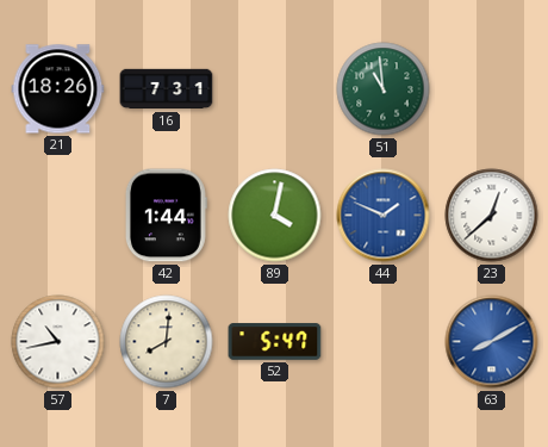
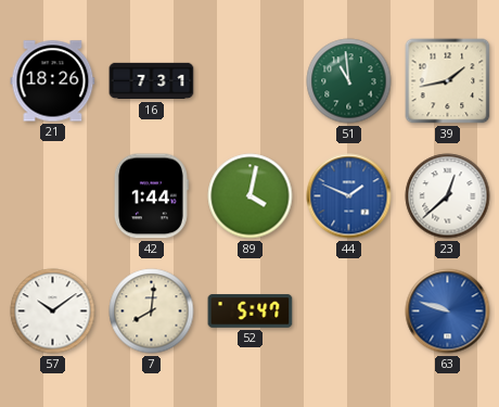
39: none -> 1:43
57: 10:43 -> 10:09
63: 8:10 -> 9:48
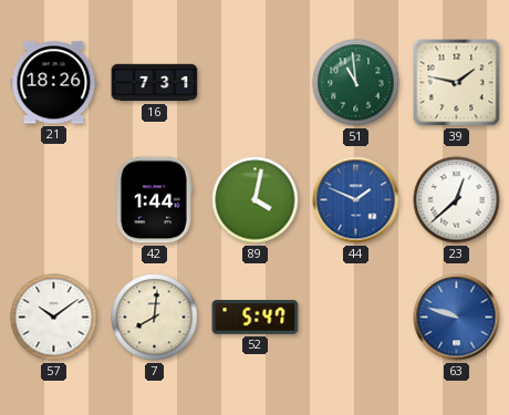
39: 1:43 -> 1:47
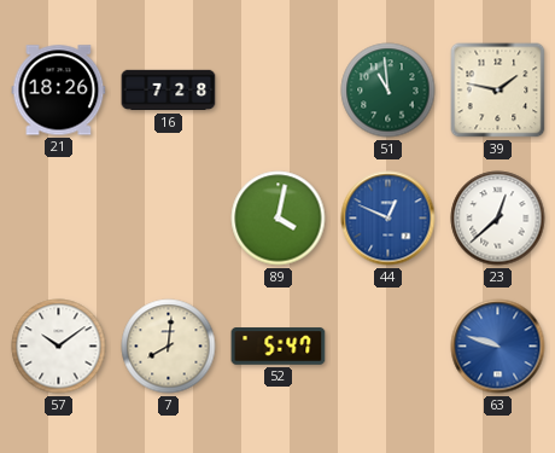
16: 7:31 -> 7:28
42: 1:44 -> none
44: 1:49 -> 12:49
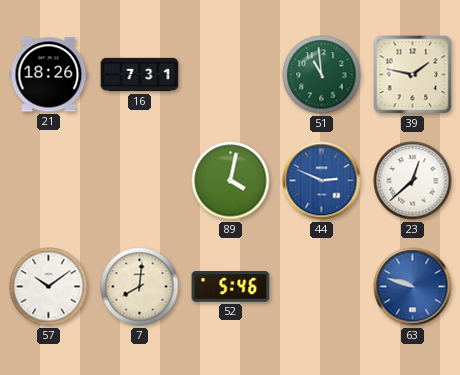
16: 7:28 -> 7:31
44: 12:49 -> 2:49
52: 5:47 -> 5:46
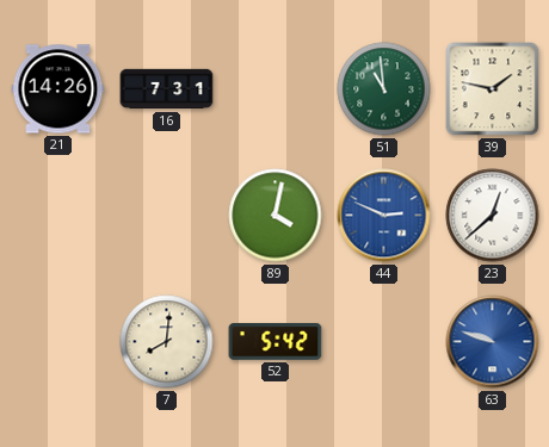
21: 18:26 -> 14:26
57: 10:09 -> none
52: 5:46 -> 5:42
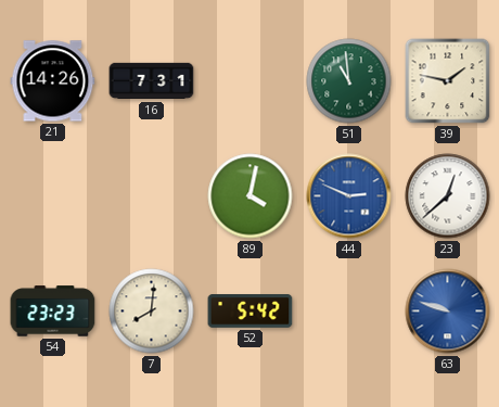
54: none -> 23:23
